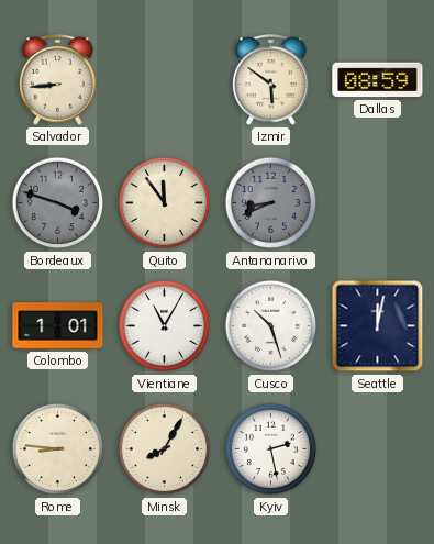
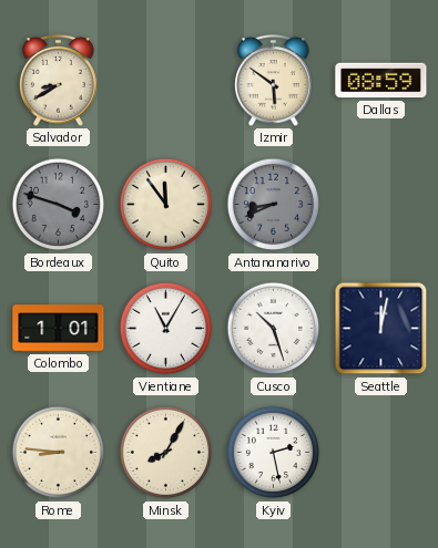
Salvador: 8:44 -> 8:40
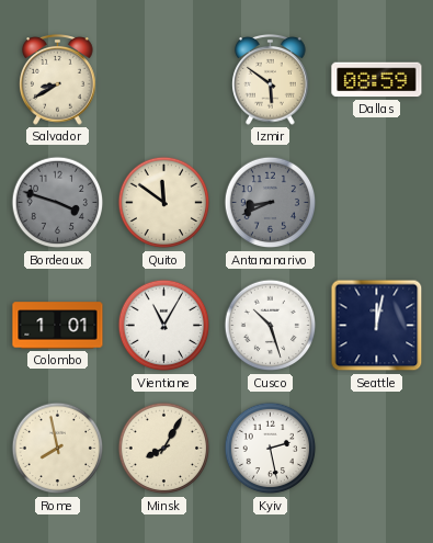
Quito: 11:54 -> 11:51
Rome: 8:46 -> 7:58
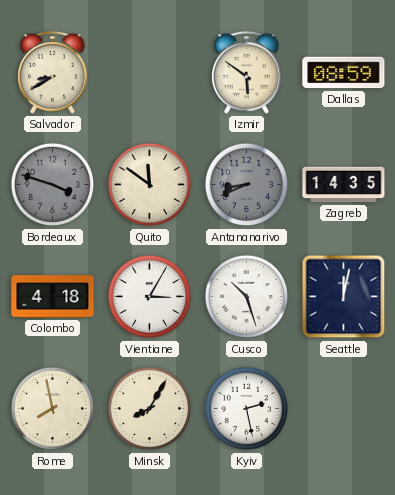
Zagreb: none -> 14:35
Colombo: 1:01 -> 4:18
Vientiane: 11:05 -> 3:05
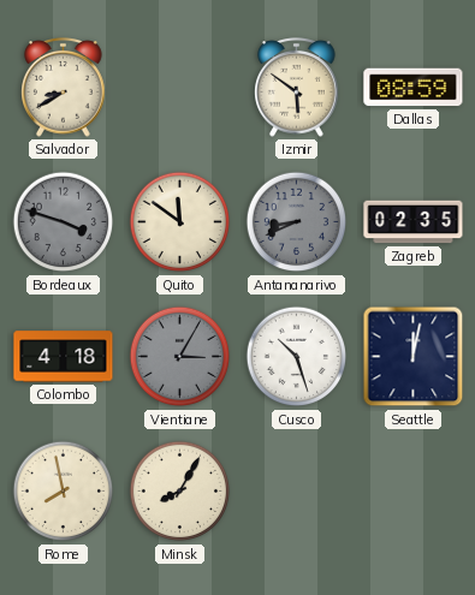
Zagreb: 14:35 -> 02:35
Vientiane dial: white -> grey
Kyiv: 2:28 -> none
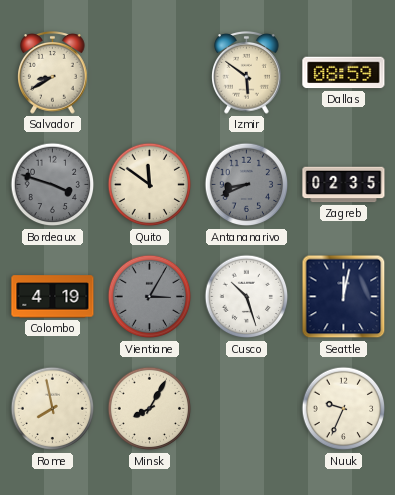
Colombo: 4:18 -> 4:19
Nuuk: none -> 9:34
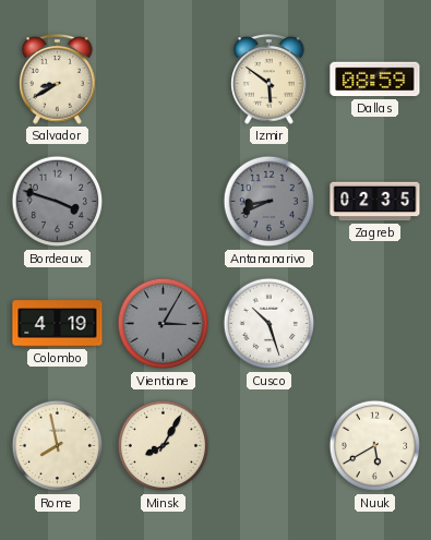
Quito: 11:51 -> none
Seattle: 12:02 -> none
Nuuk: 9:34 -> 5:40
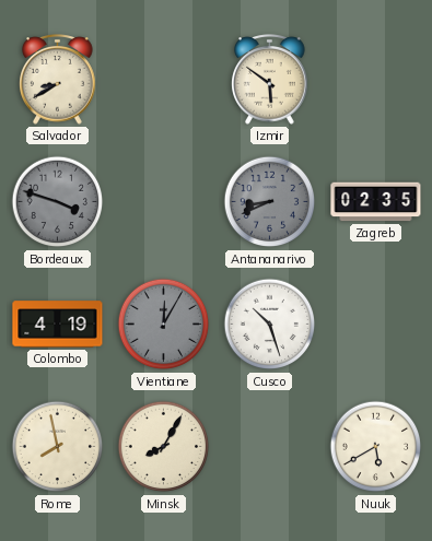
Dallas: 08:59 -> none
Vientiane: 3:05 -> 12:05
